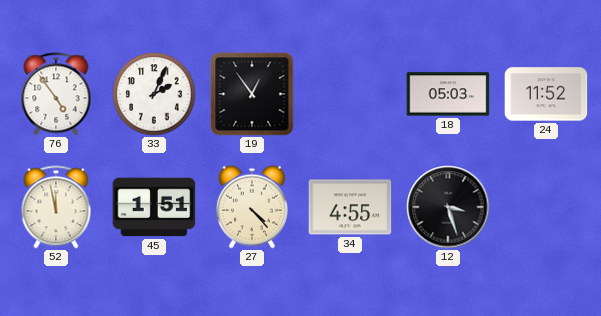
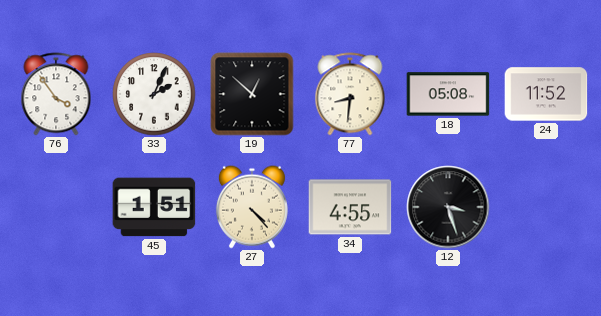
76: 4:54 -> 3:54
19: 12:54 -> 12:52
77: none -> 8:31
18: 05:03 -> 05:08
52: 11:58 -> none
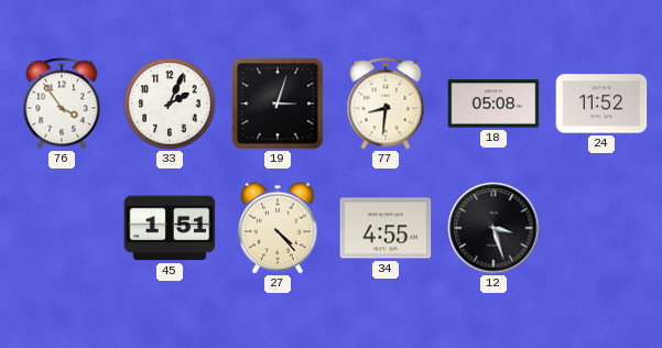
19: 12:52 -> 3:03
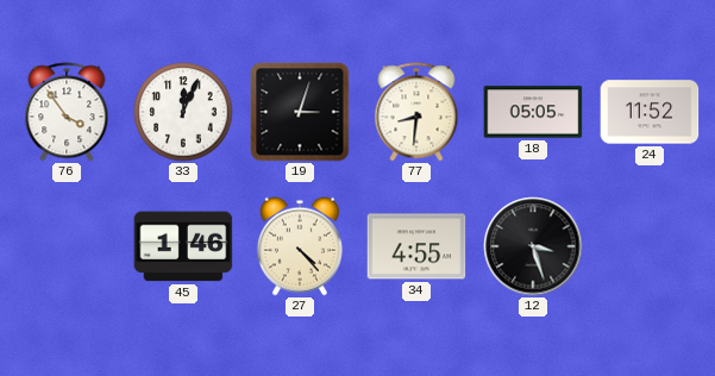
33: 2:04 -> 12:04
18: 05:08 -> 05:05
45: 1:51 -> 1:46
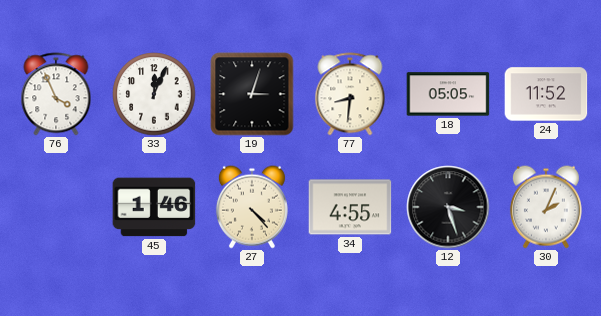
76: 3:54 -> 3:56
30: none -> 2:04
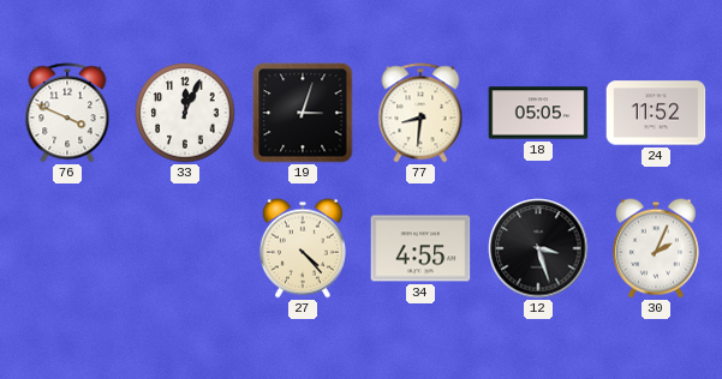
76: 3:56 -> 3:49
45: 1:46 -> none
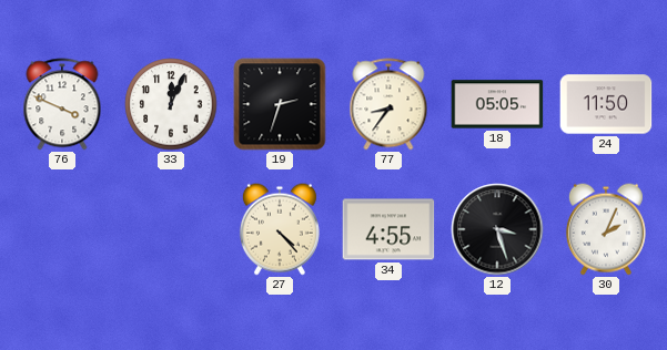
19: 3:03 -> 2:33
77: 8:31 -> 8:36
24: 11:52 -> 11:50
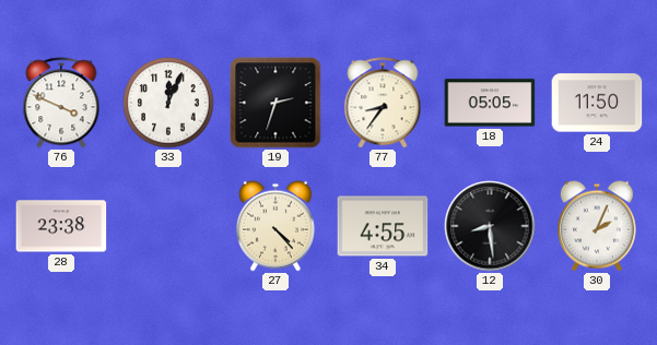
28: none -> 23:38
12: 3:27 -> 8:29
